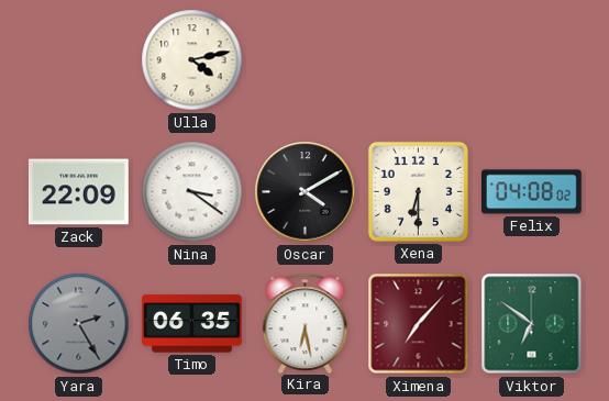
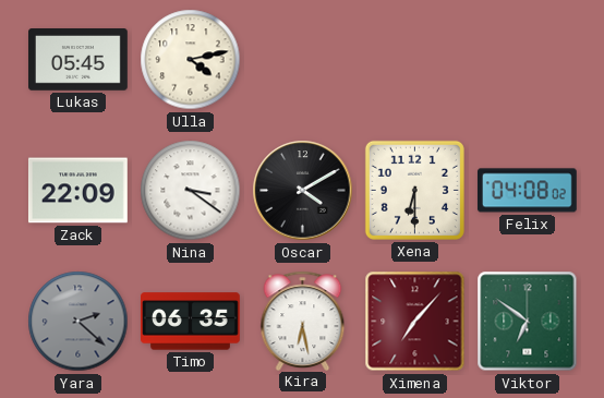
Lukas: none -> 05:45
Yara: 2:25 -> 2:22
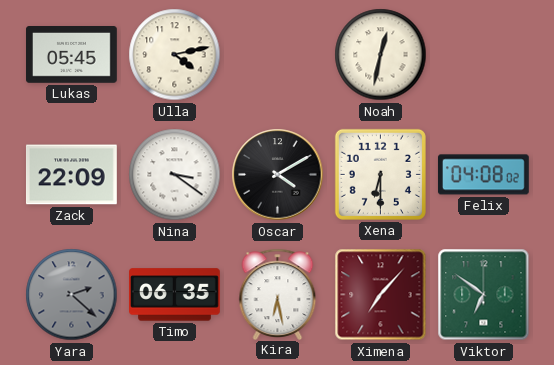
Noah: none -> 12:32
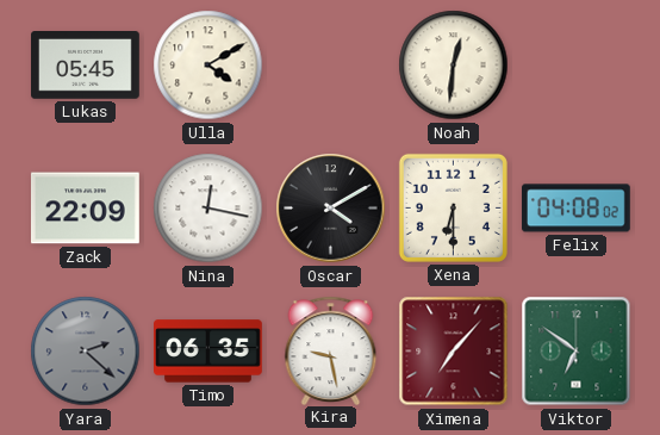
Ulla: 4:13 -> 4:10
Noah: 12:32 -> 12:31
Nina: 3:21 -> 12:17
Kira: 6:28 -> 9:28
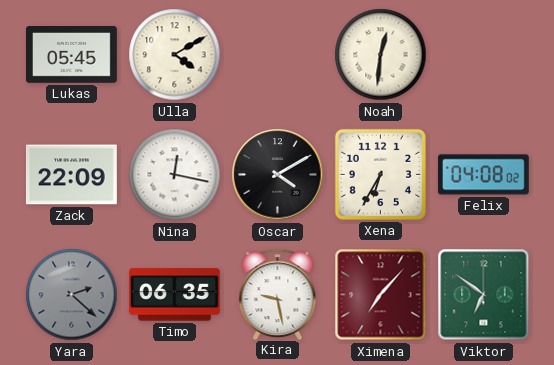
Xena: 6:30 -> 6:35
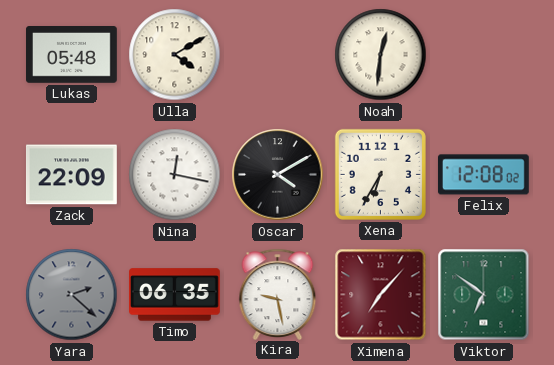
Lukas: 05:45 -> 05:48
Felix: 04:08 -> 12:08
